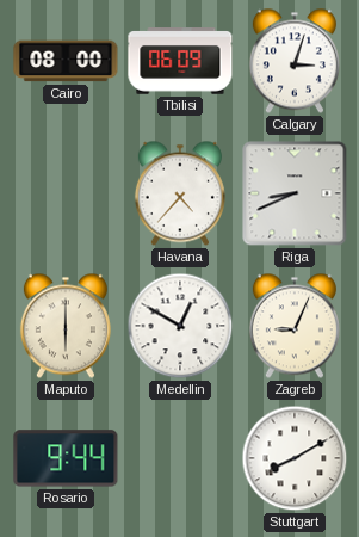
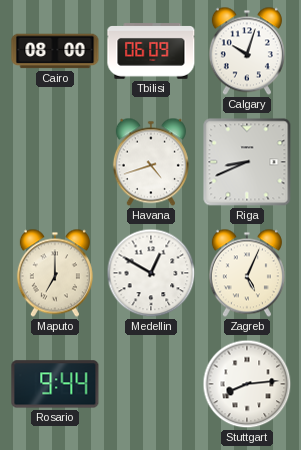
Calgary: 3:03 -> 10:03
Havana: 4:37 -> 4:42
Maputo: 6:00 -> 7:00
Zagreb: 9:04 -> 5:04
Stuttgart: 8:10 -> 8:14
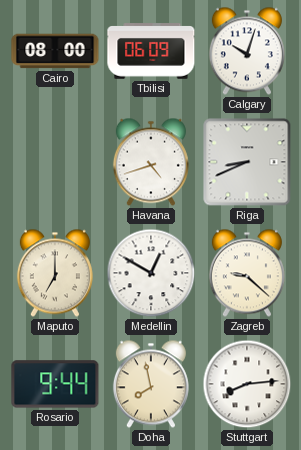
Zagreb: 5:04 -> 9:22
Doha: none -> 7:58
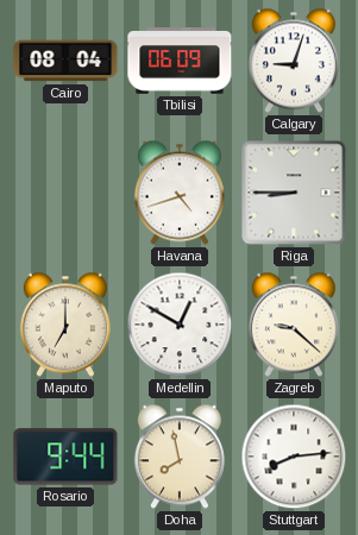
Cairo: 08:00 -> 08:04
Calgary: 10:03 -> 9:03
Riga: 8:41 -> 8:45
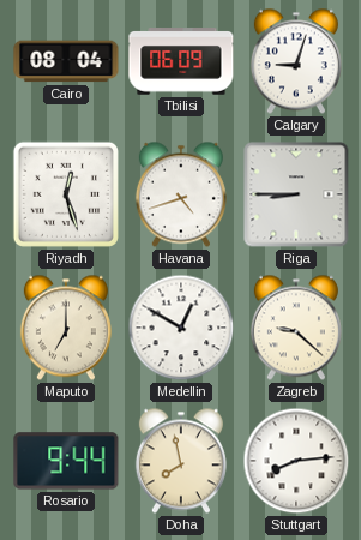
Riyadh: none -> 12:27
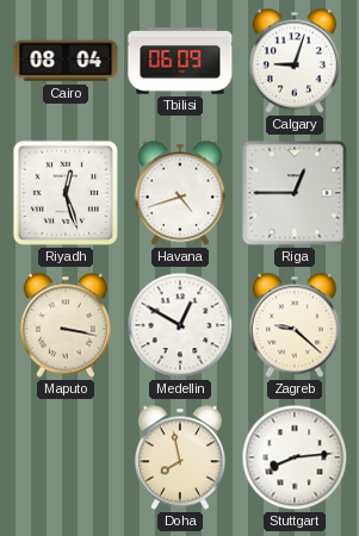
Riga: 8:45 -> 12:45
Maputo: 7:00 -> 3:17
Rosario: 9:44 -> none
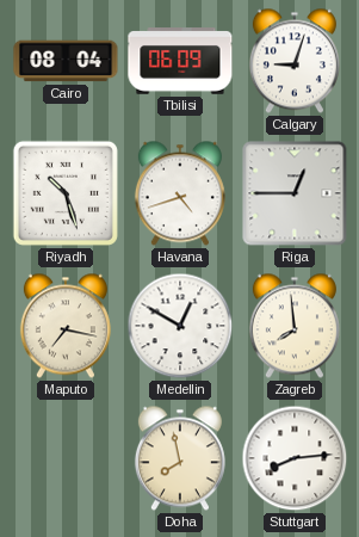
Riyadh: 12:27 -> 10:27
Maputo: 3:17 -> 7:17
Zagreb: 9:22 -> 7:59
